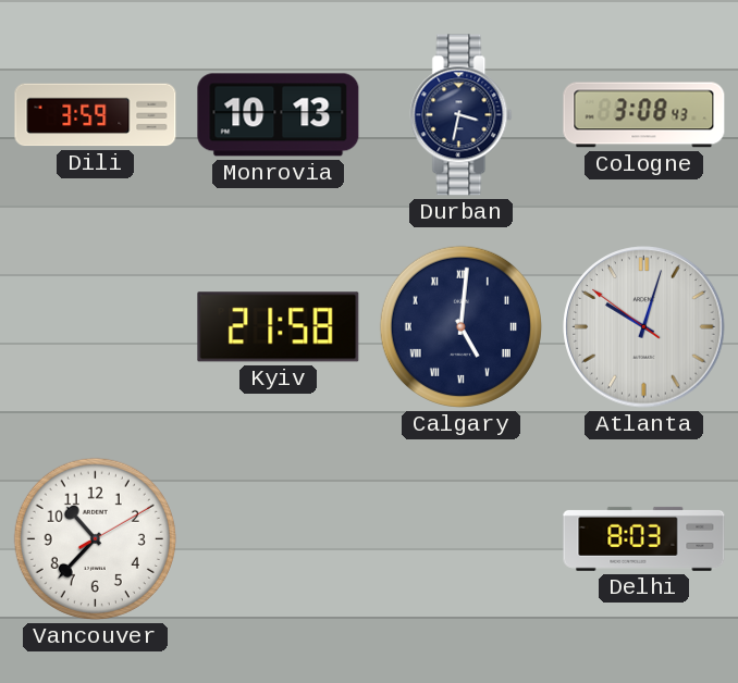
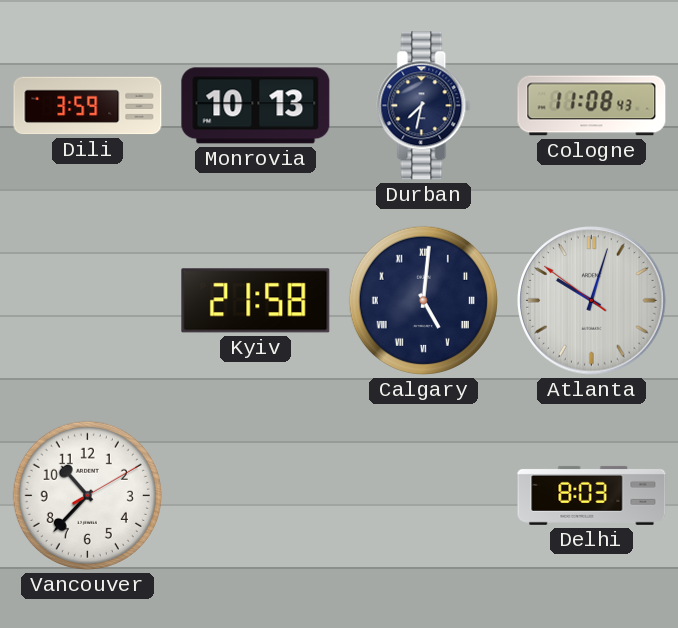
Durban: 3:32 -> 7:32
Cologne: 3:08 -> 11:08
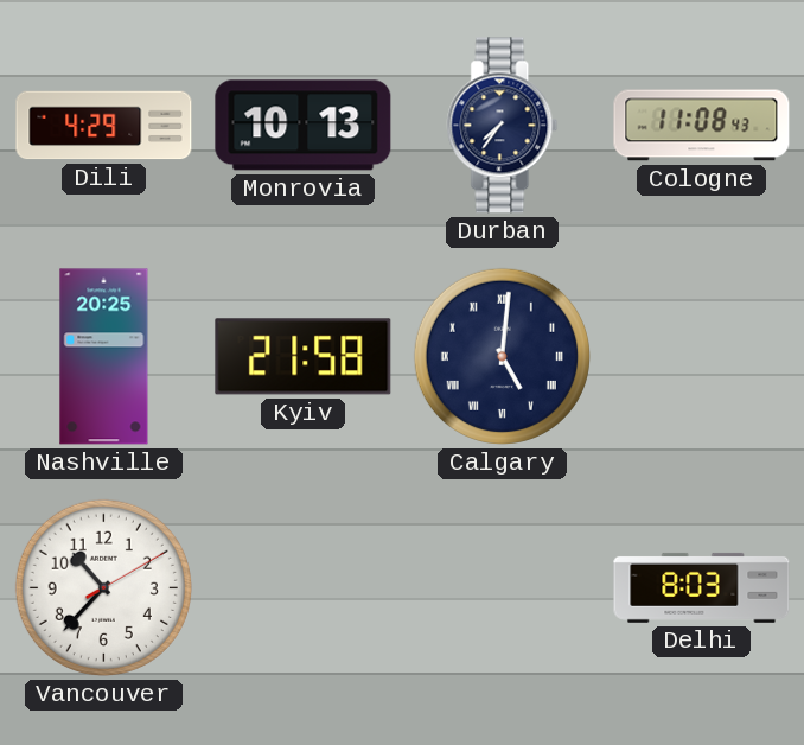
Dili: 3:59 -> 4:29
Durban: 7:32 -> 7:36
Nashville: none -> 20:25
Atlanta: 10:02 -> none
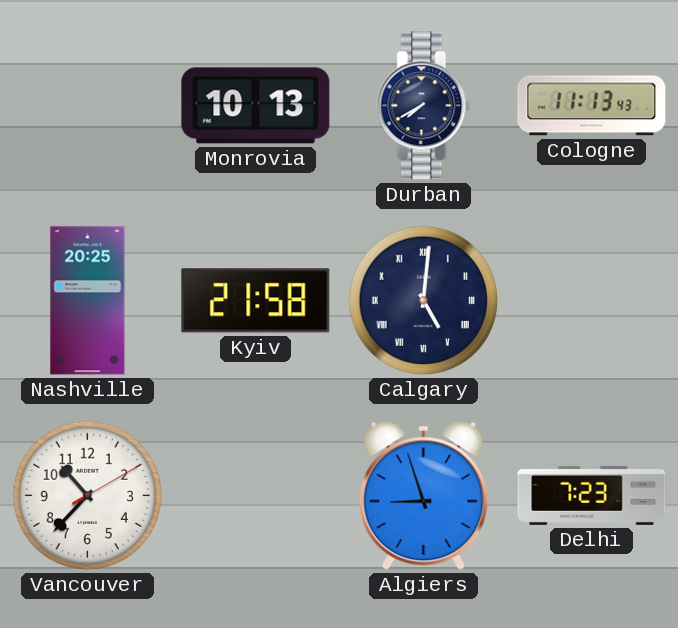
Dili: 4:29 -> none
Durban: 7:36 -> 7:40
Cologne: 11:08 -> 11:13
Algiers: none -> 8:57
Delhi: 8:03 -> 7:23
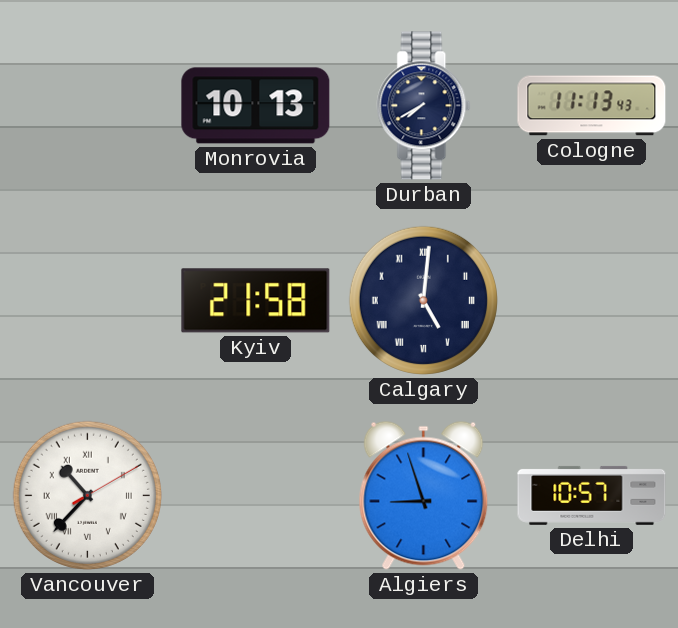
Nashville: 20:25 -> none
Vancouver numerals: Arabic -> Roman
Delhi: 7:23 -> 10:57
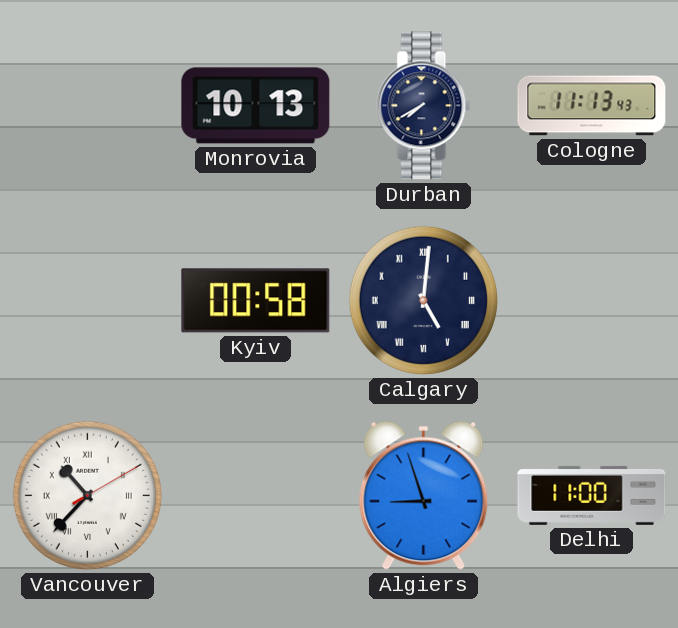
Kyiv: 21:58 -> 00:58
Delhi: 10:57 -> 11:00
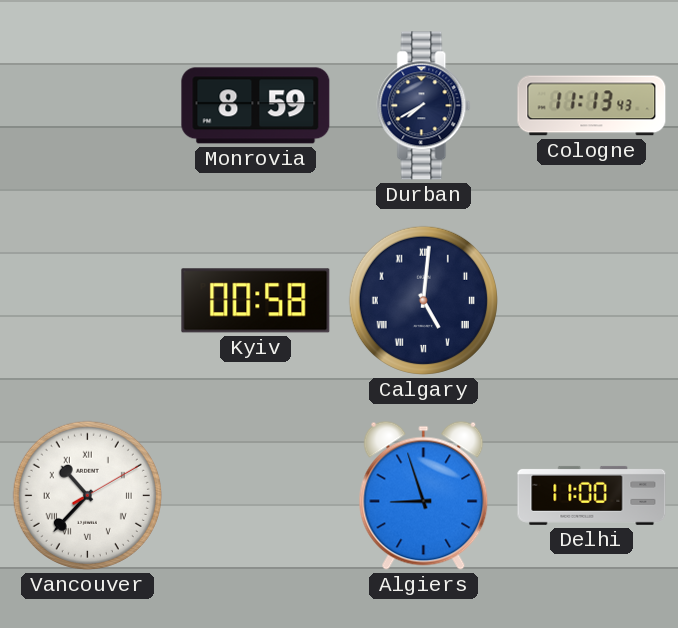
Monrovia: 10:13 -> 8:59
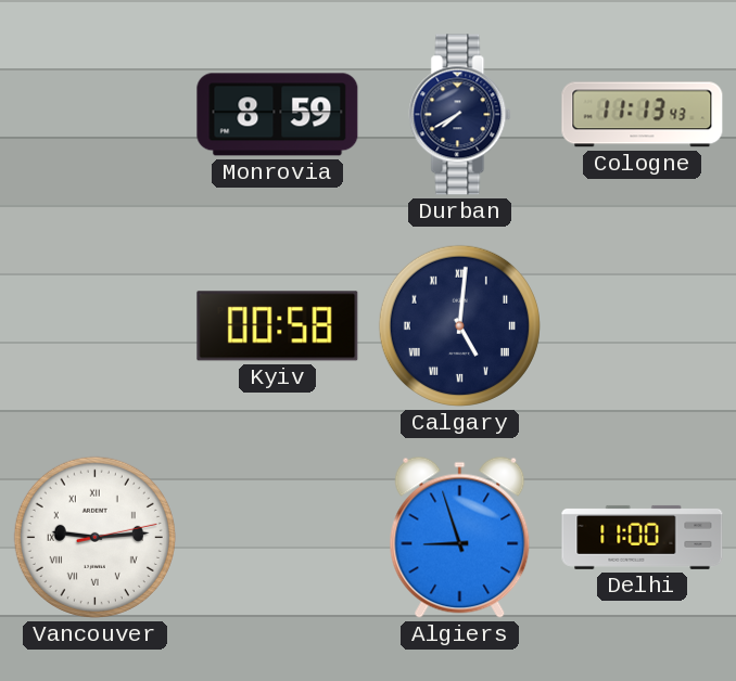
Vancouver: 10:37 -> 9:14
